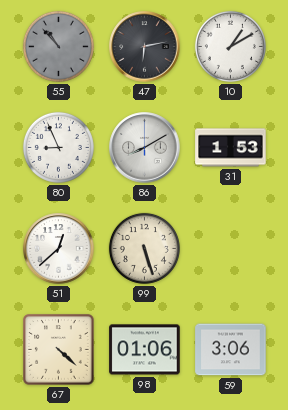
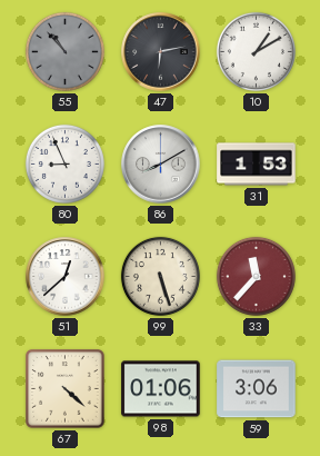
33: none -> 11:37
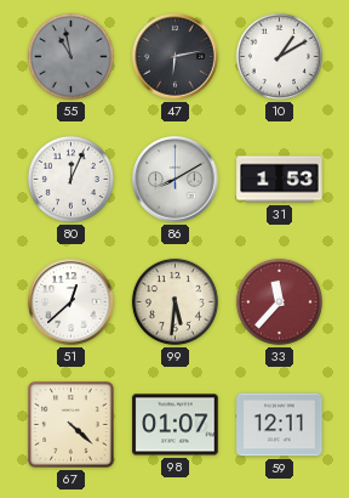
55: 10:53 -> 10:58
80: 8:56 -> 12:04
99: 5:27 -> 5:31
98: 01:06 -> 01:07
59: 3:06 -> 12:11
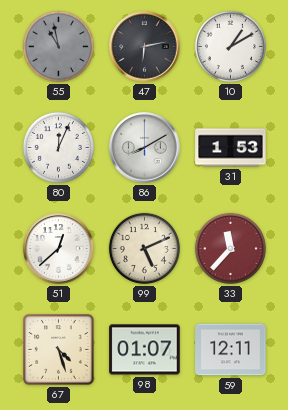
99: 5:31 -> 5:11
67: 4:22 -> 4:27
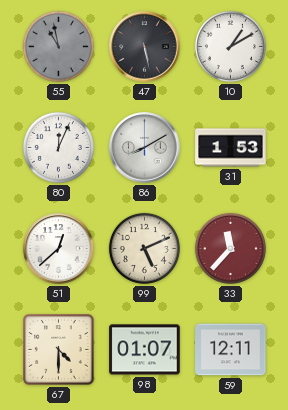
47: 6:13 -> 5:28
67: 4:27 -> 4:30
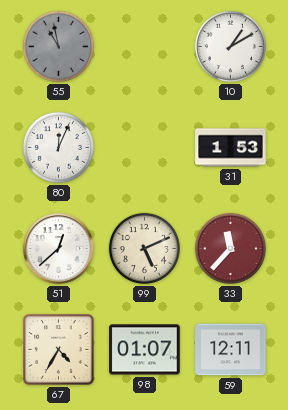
47: 5:28 -> none
86: 8:10 -> none
67: 4:30 -> 4:35
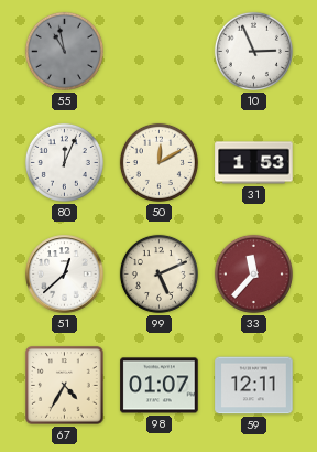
10: 1:10 -> 2:56
50: none -> 12:10
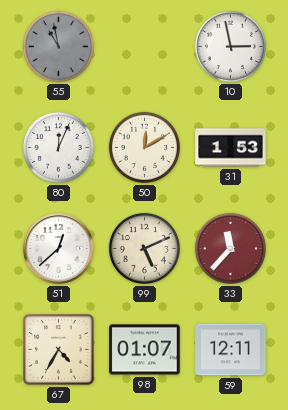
10: 2:56 -> 2:58
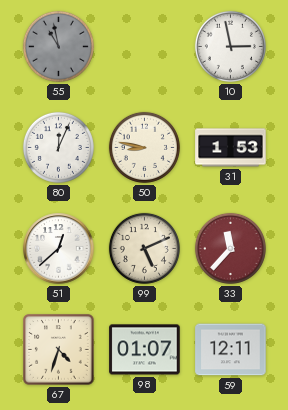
50: 12:10 -> 8:47
67: 4:35 -> 4:33
